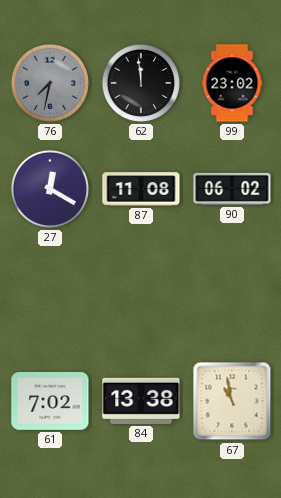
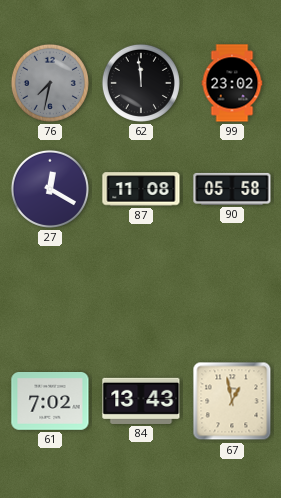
90: 06:02 -> 05:58
84: 13:38 -> 13:43
67: 10:58 -> 12:58
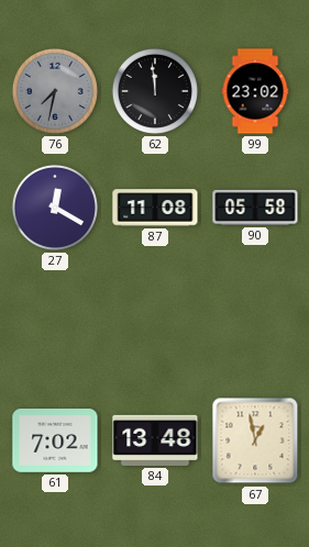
84: 13:43 -> 13:48
